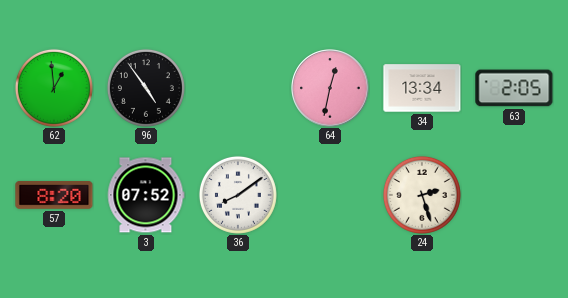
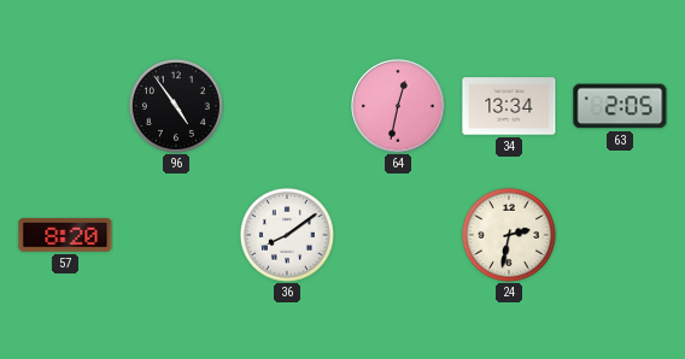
62: 12:59 -> none
3: 07:52 -> none
24: 2:27 -> 2:32
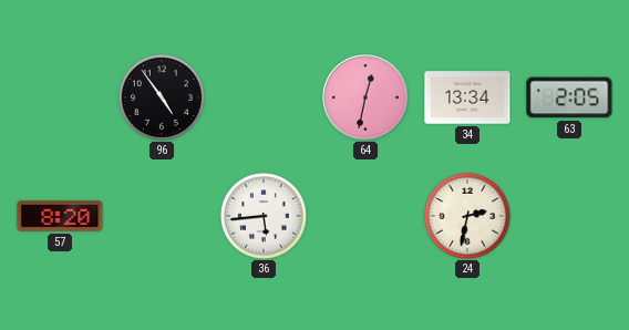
36: 8:09 -> 5:44
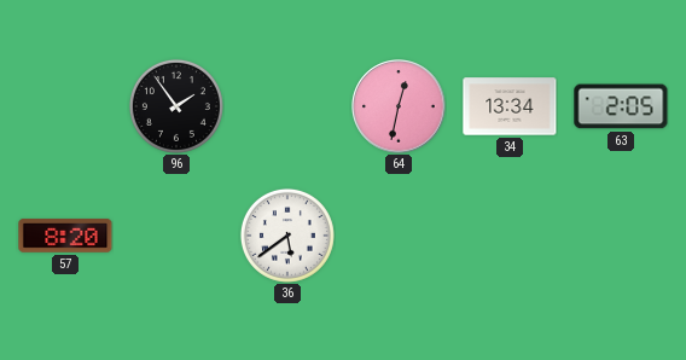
96: 4:54 -> 1:54
36: 5:44 -> 5:39
24: 2:32 -> none
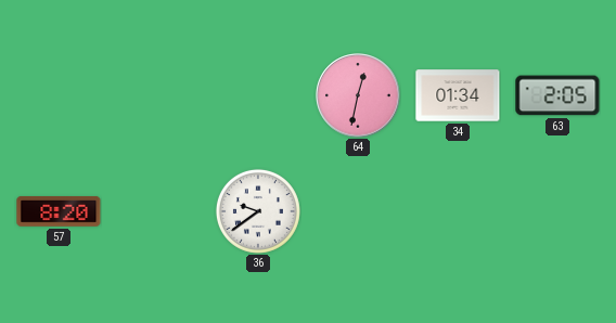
96: 1:54 -> none
34: 13:34 -> 01:34
36: 5:39 -> 9:39
